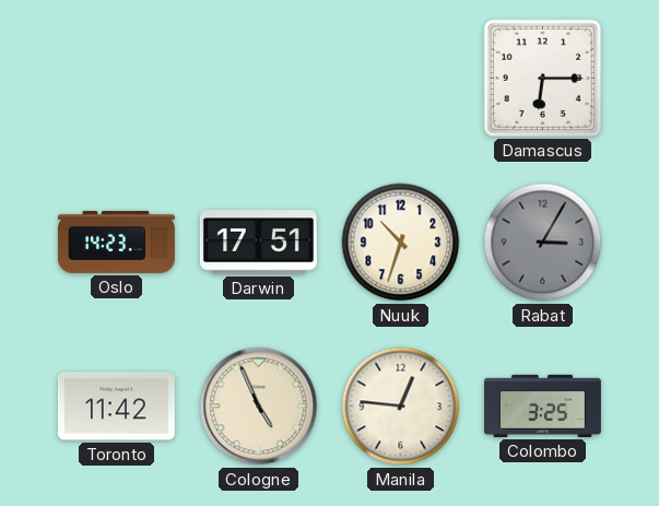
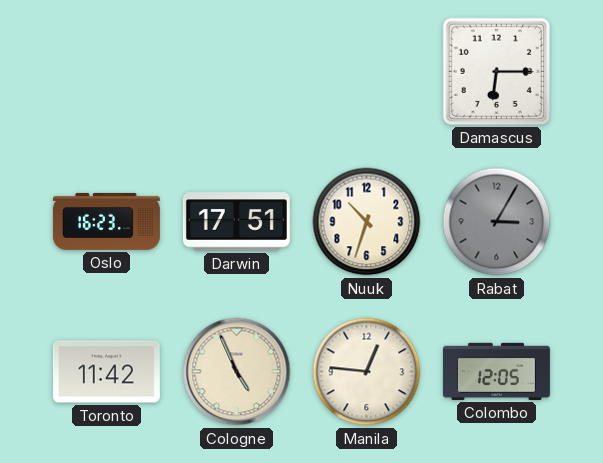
Oslo: 14:23 -> 16:23
Colombo: 3:25 -> 12:05
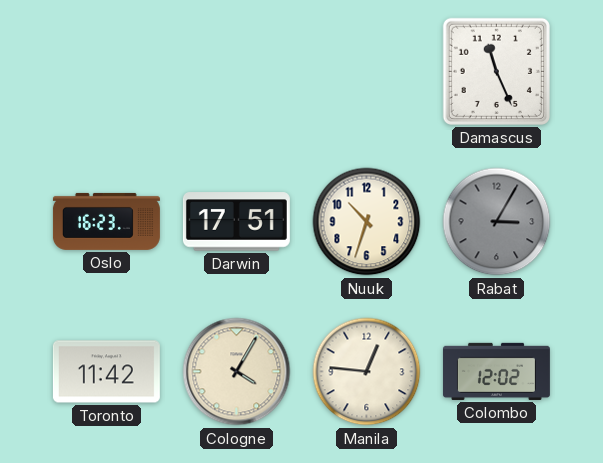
Damascus: 6:15 -> 11:26
Cologne: 4:56 -> 4:05
Colombo: 12:05 -> 12:02
